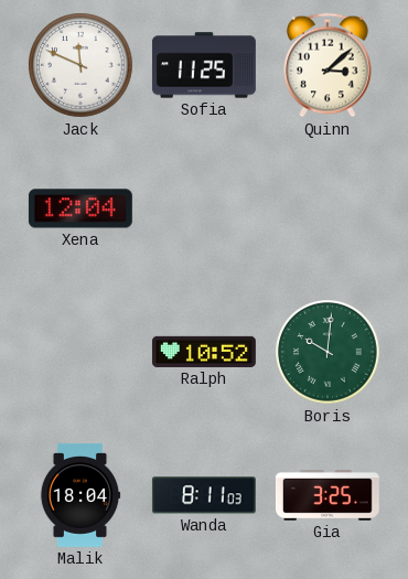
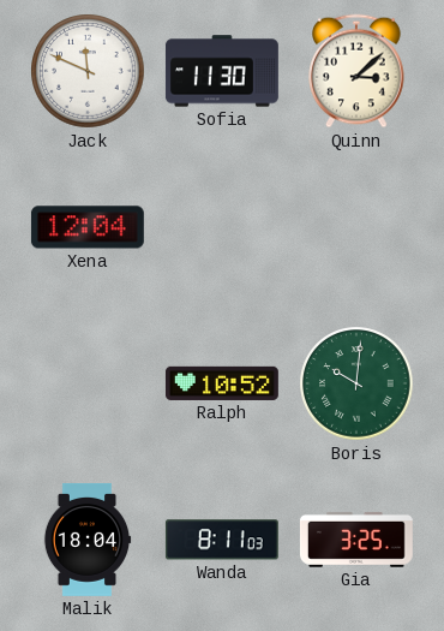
Sofia: 11:25 -> 11:30
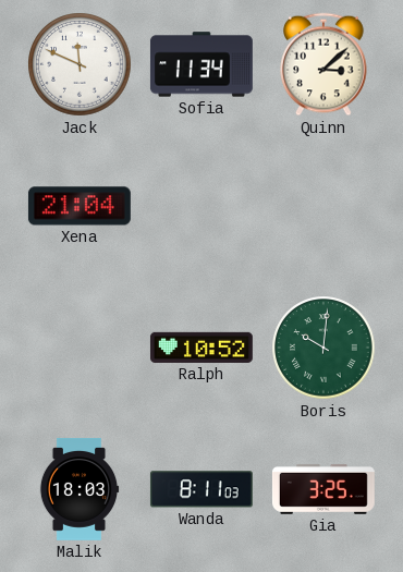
Sofia: 11:30 -> 11:34
Xena: 12:04 -> 21:04
Malik: 18:04 -> 18:03
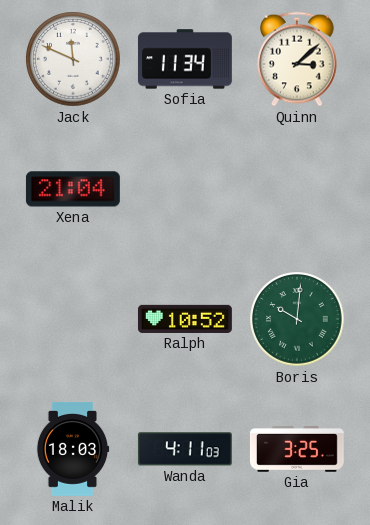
Wanda: 8:11 -> 4:11
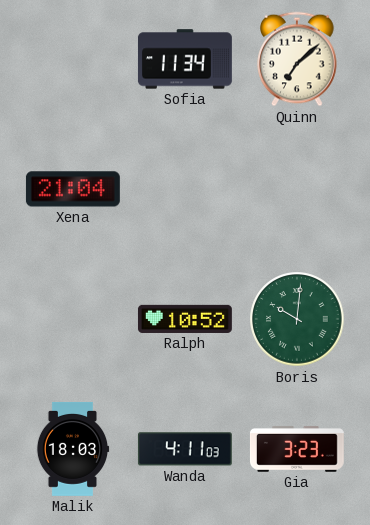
Jack: 11:49 -> none
Quinn: 3:08 -> 7:08
Gia: 3:25 -> 3:23
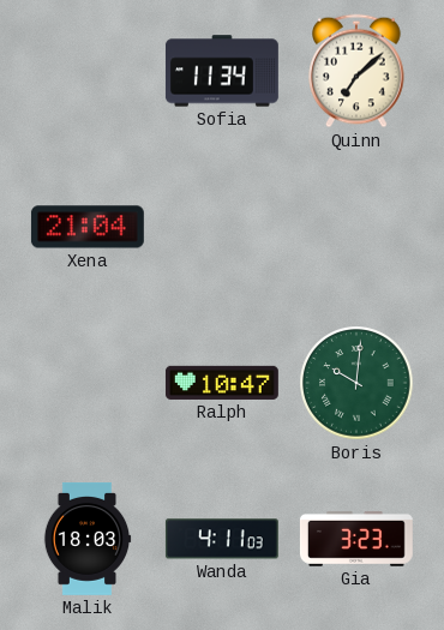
Ralph: 10:52 -> 10:47
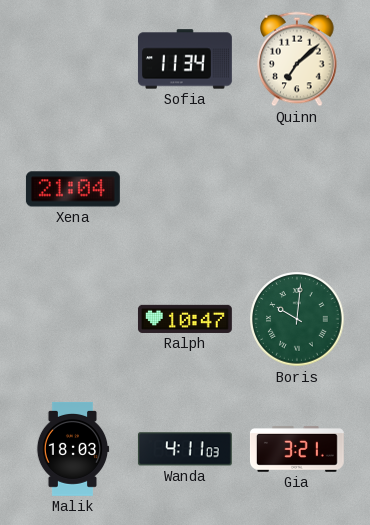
Gia: 3:23 -> 3:21
